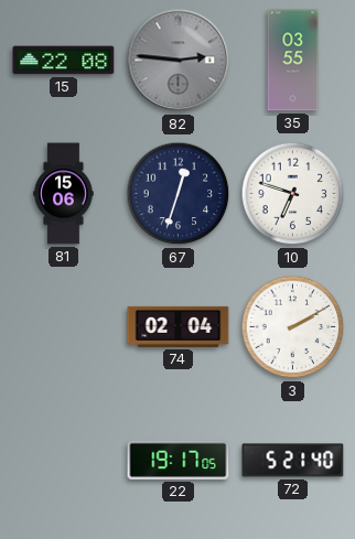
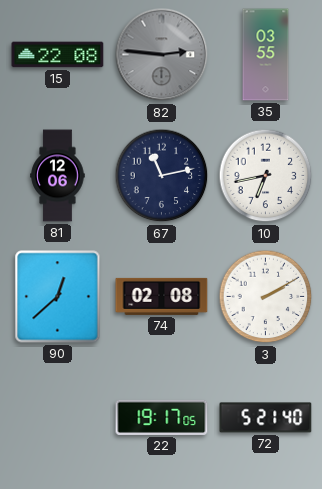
81: 15:06 -> 12:06
67: 12:33 -> 11:13
10: 6:48 -> 6:43
90: none -> 12:38
74: 02:04 -> 02:08
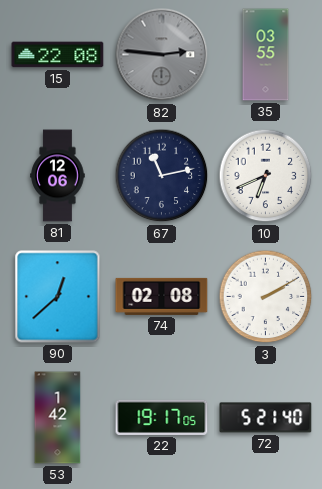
10: 6:43 -> 6:41
53: none -> 1:42
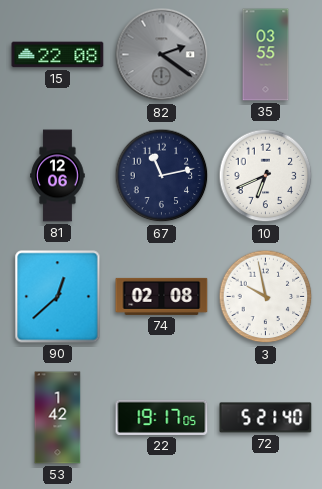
82: 2:46 -> 2:21
3: 2:10 -> 9:58
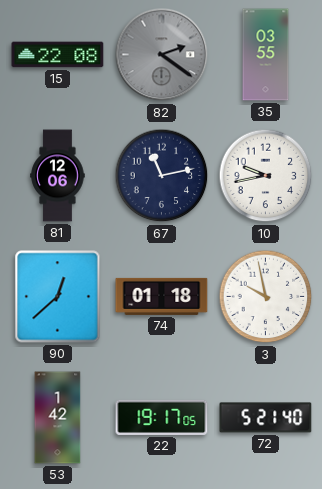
10: 6:41 -> 9:43
74: 02:08 -> 01:18
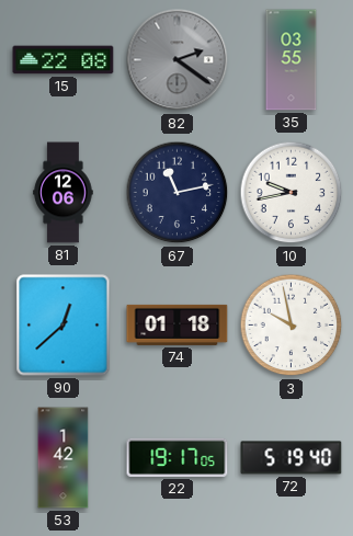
72: 5:21 -> 5:19
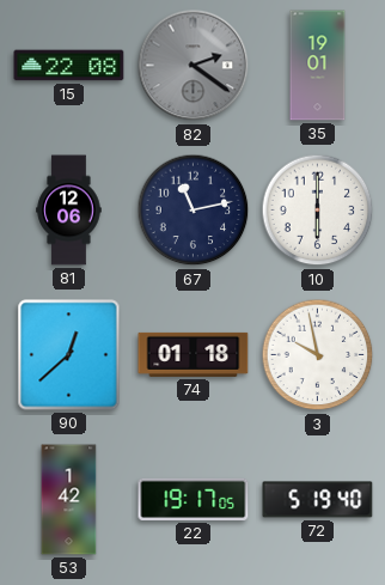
35: 03:55 -> 19:01
10: 9:43 -> 6:00
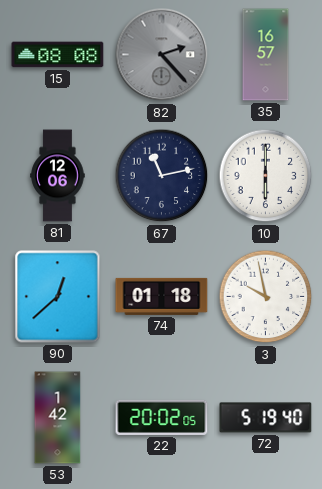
15: 22:08 -> 08:08
82: 2:21 -> 2:23
35: 19:01 -> 16:57
22: 19:17 -> 20:02
